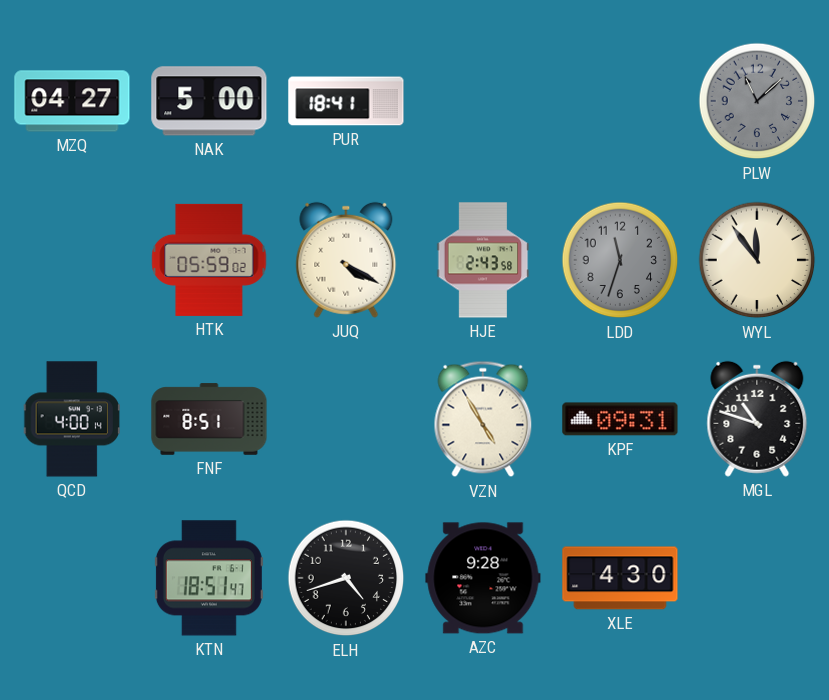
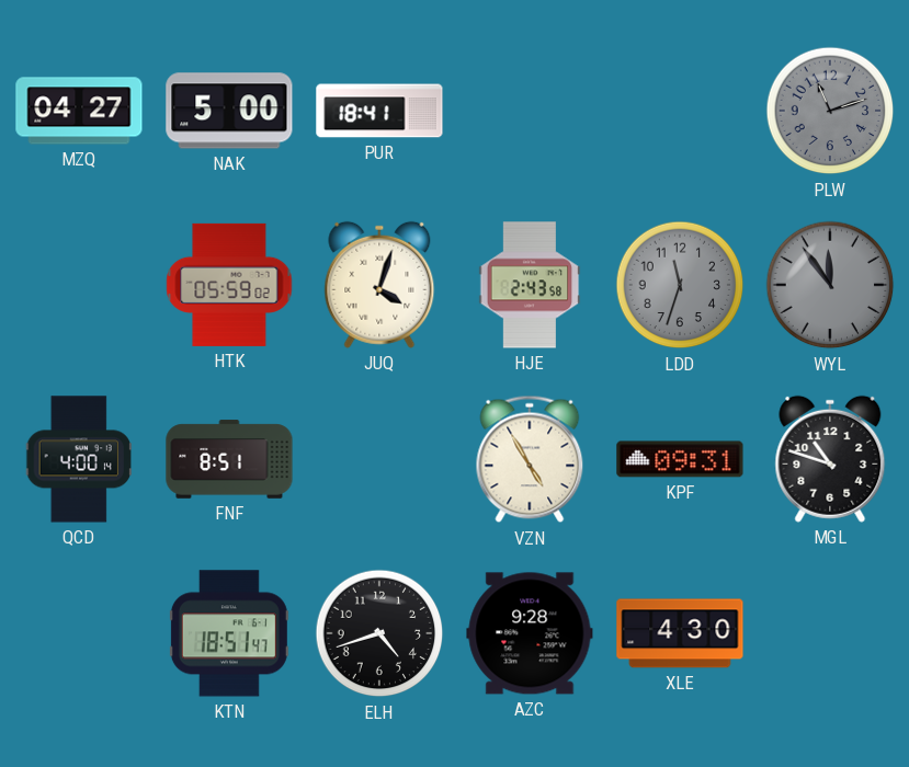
PLW: 11:08 -> 11:12
JUQ: 4:20 -> 4:03
WYL dial: cream -> grey
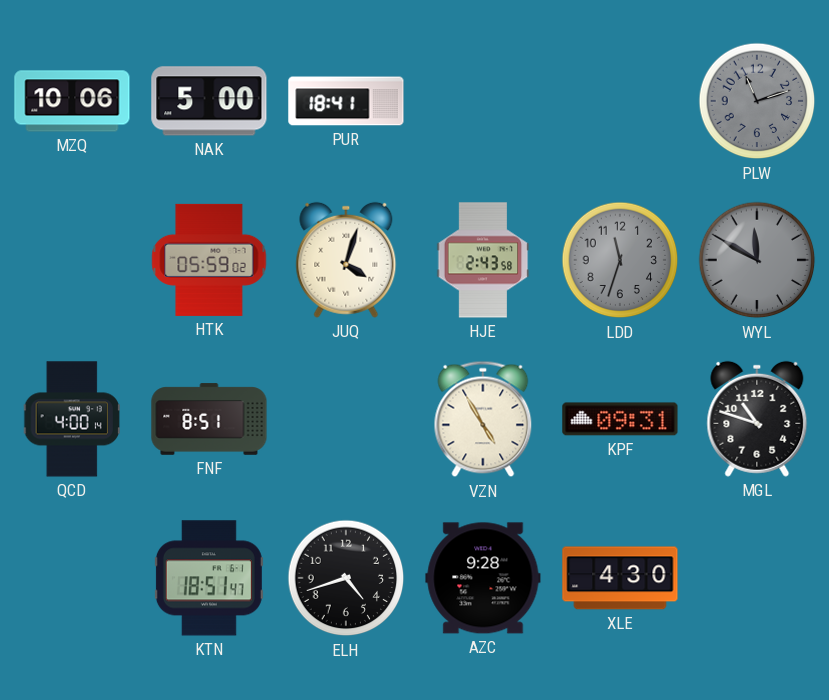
MZQ: 04:27 -> 10:06
WYL: 11:54 -> 11:50
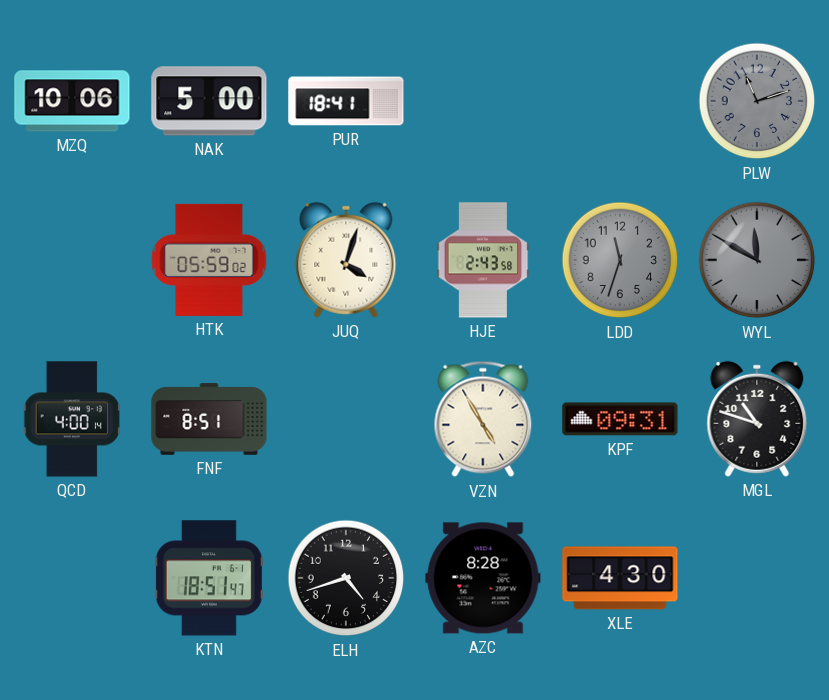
AZC: 9:28 -> 8:28
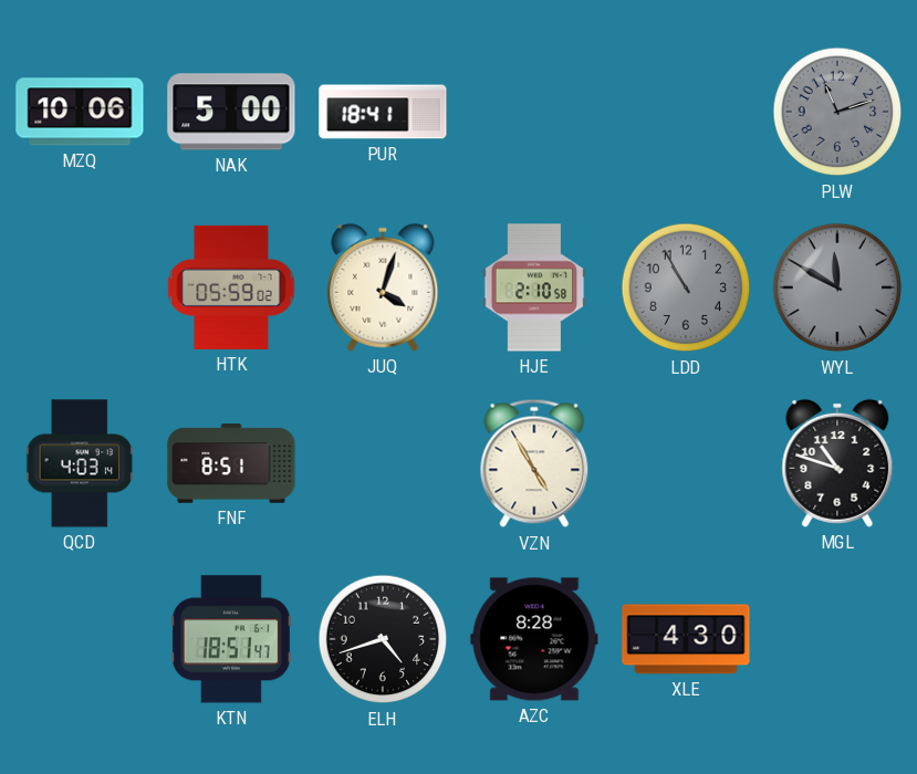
HJE: 2:43 -> 2:10
LDD: 11:33 -> 10:55
QCD: 4:00 -> 4:03
KPF: 09:31 -> none
